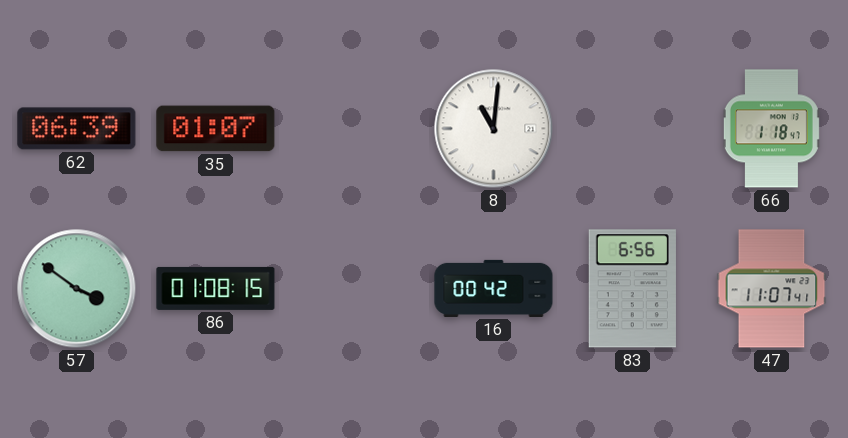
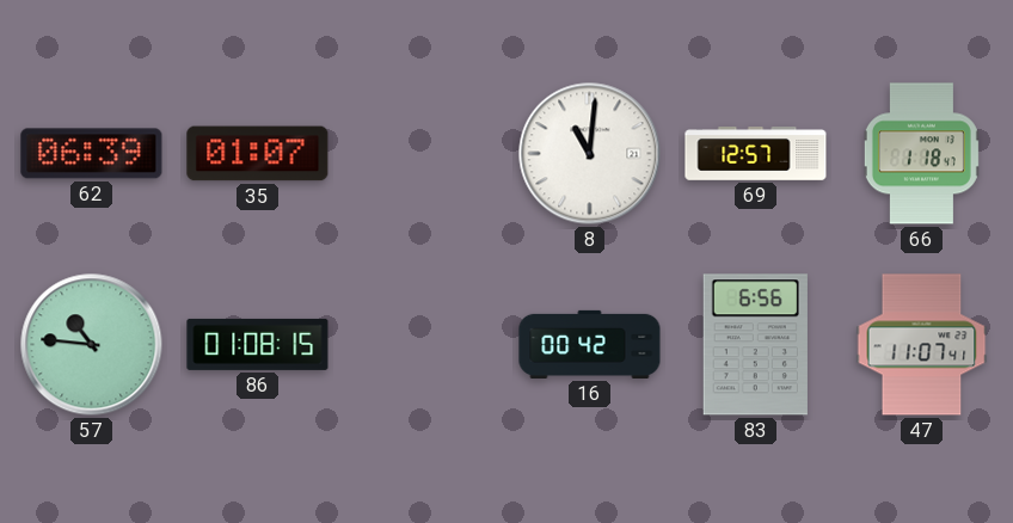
69: none -> 12:57
57: 3:51 -> 10:46
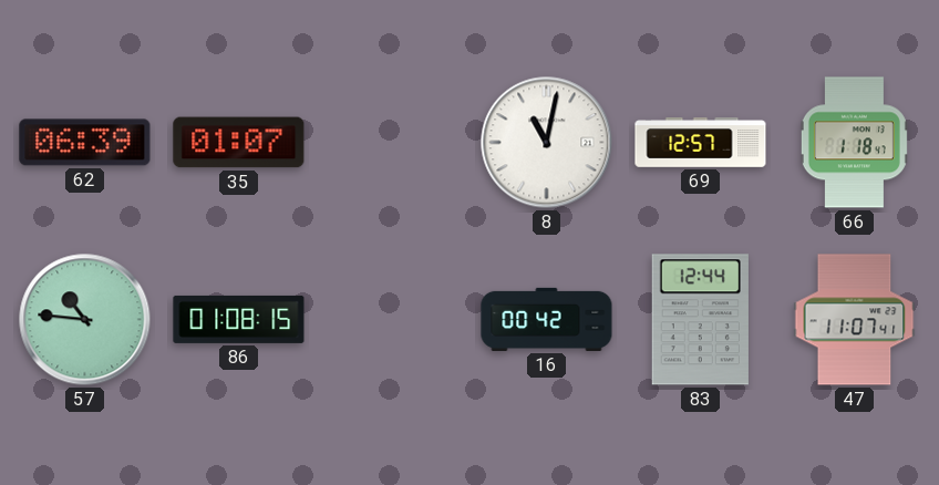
8: 11:01 -> 11:02
83: 6:56 -> 12:44
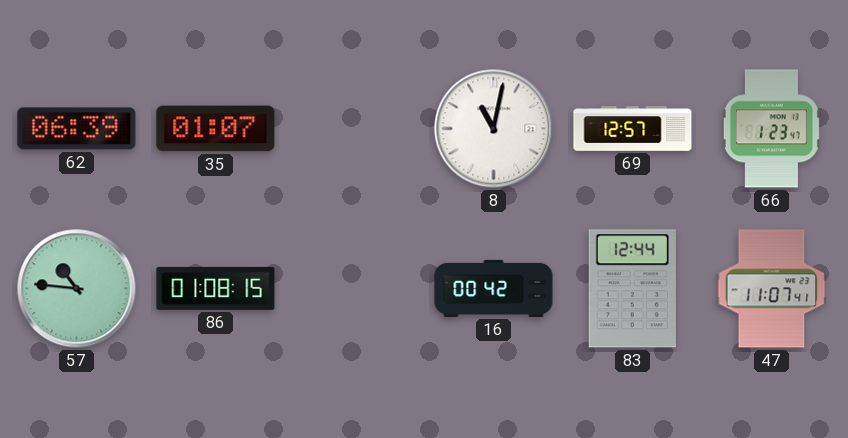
66: 1:18 -> 1:23
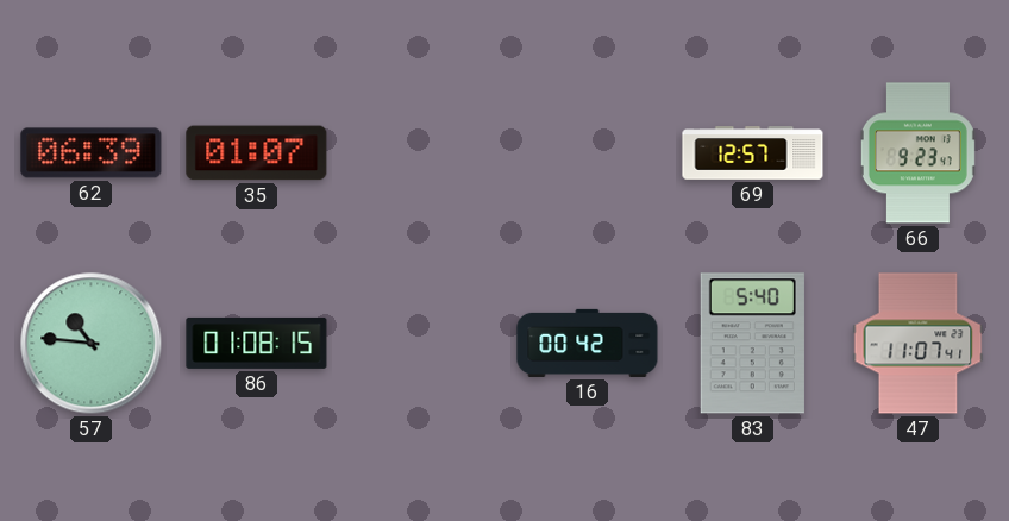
8: 11:02 -> none
66: 1:23 -> 9:23
83: 12:44 -> 5:40
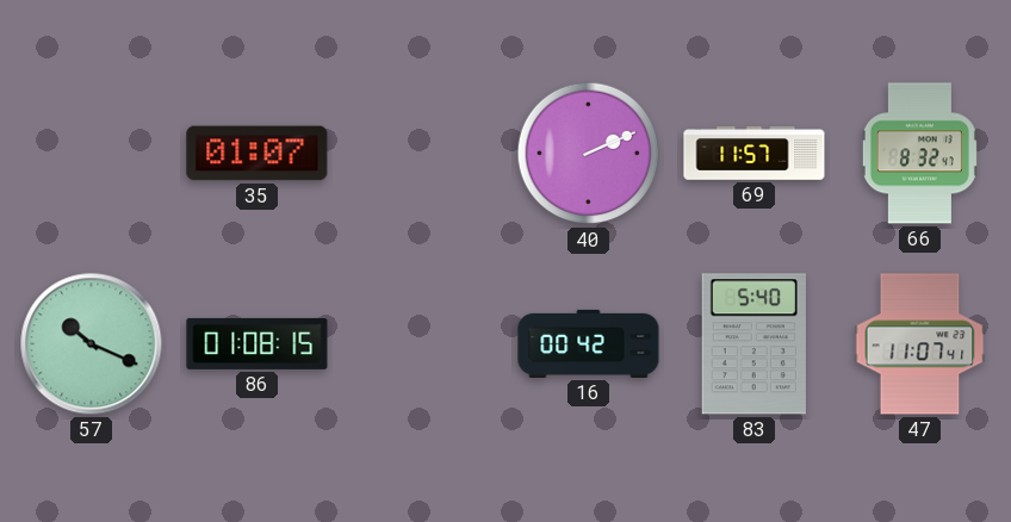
62: 06:39 -> none
40: none -> 2:11
69: 12:57 -> 11:57
66: 9:23 -> 8:32
57: 10:46 -> 10:19
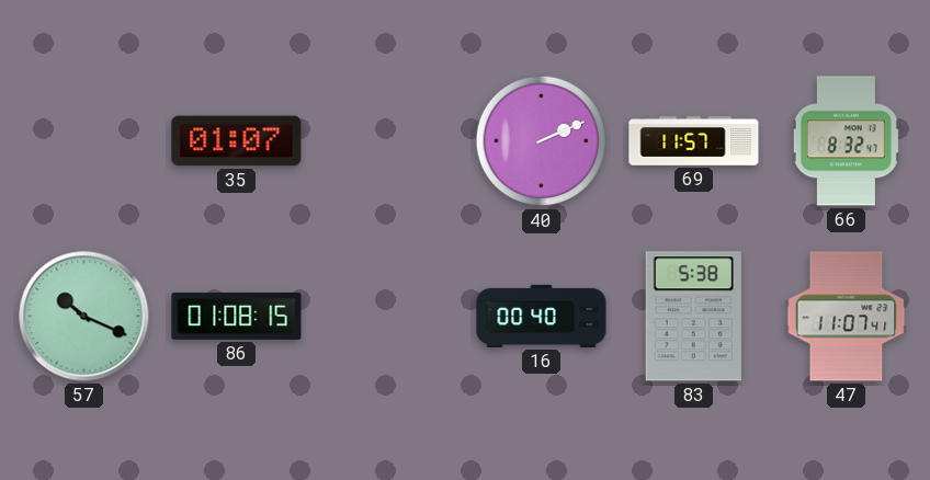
16: 00:42 -> 00:40
83: 5:40 -> 5:38
